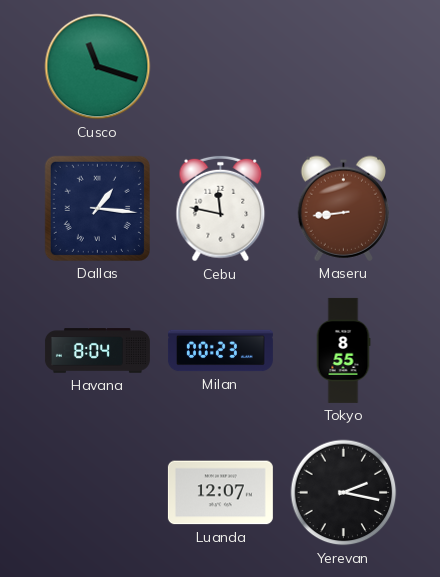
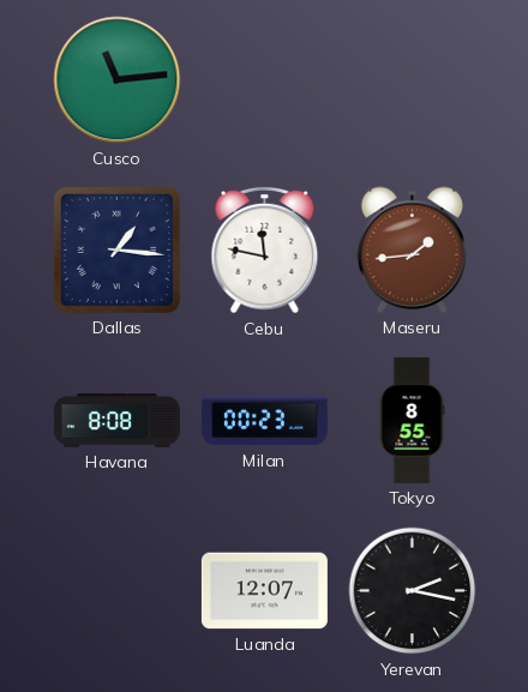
Cusco: 11:18 -> 11:14
Maseru: 8:44 -> 1:44
Havana: 8:04 -> 8:08
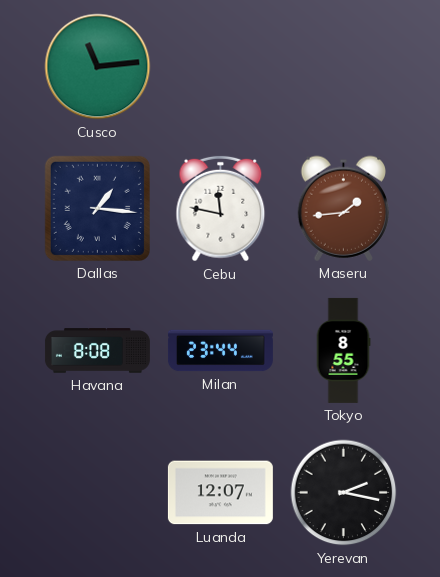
Milan: 00:23 -> 23:44
